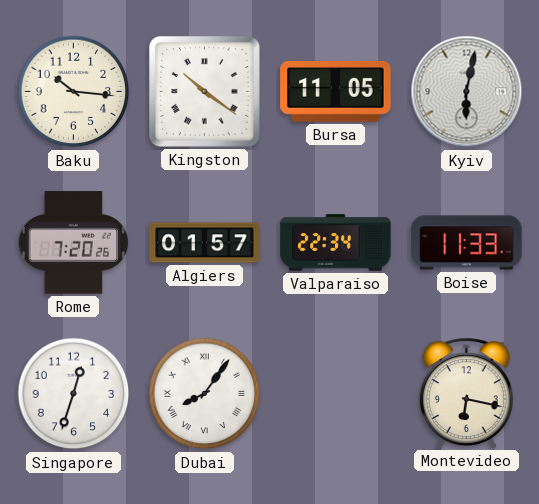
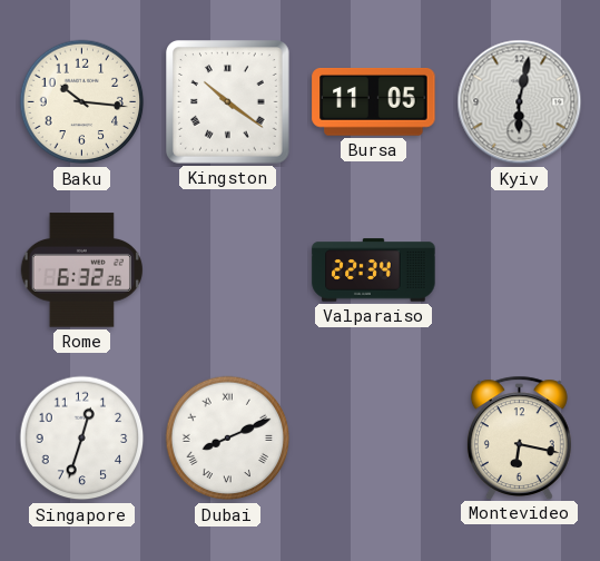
Rome: 7:20 -> 6:32
Algiers: 01:57 -> none
Boise: 11:33 -> none
Dubai: 8:06 -> 8:11
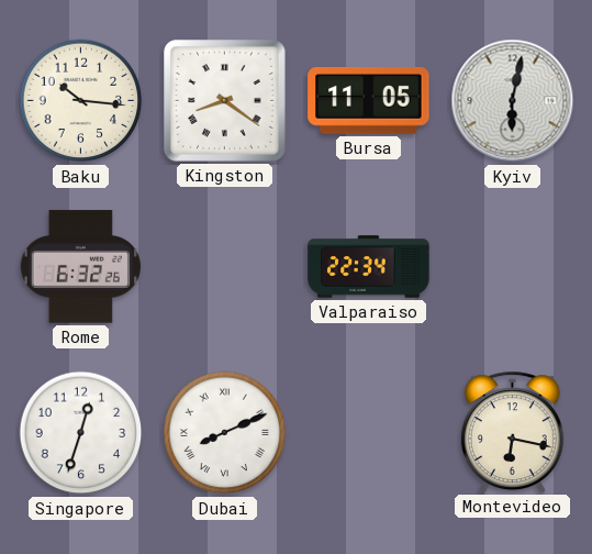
Kingston: 10:21 -> 8:21
